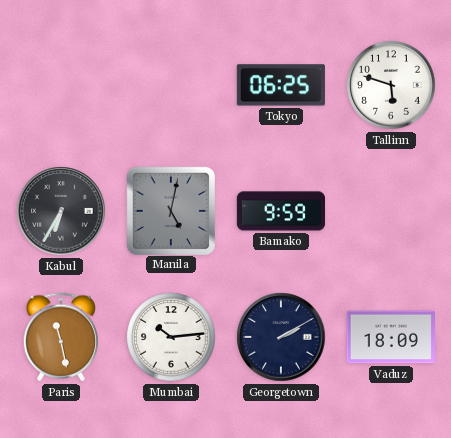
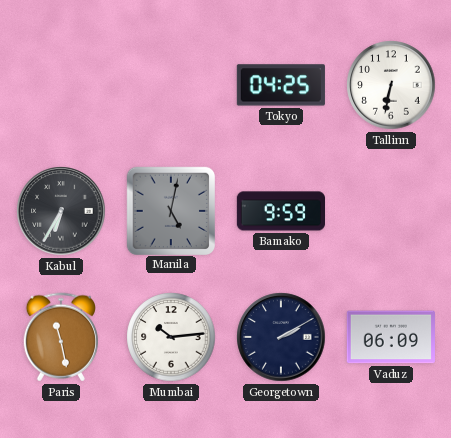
Tokyo: 06:25 -> 04:25
Tallinn: 5:48 -> 6:32
Vaduz: 18:09 -> 06:09
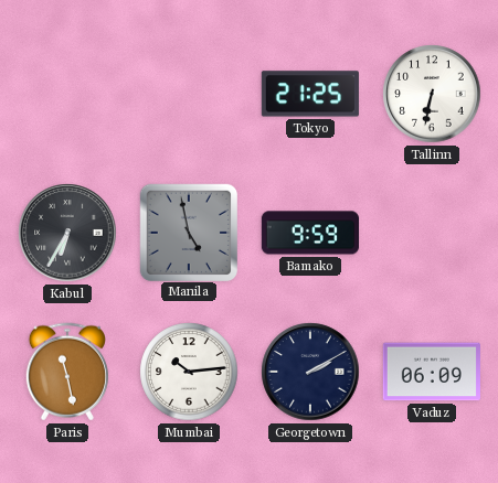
Tokyo: 04:25 -> 21:25
Manila: 5:02 -> 4:58
